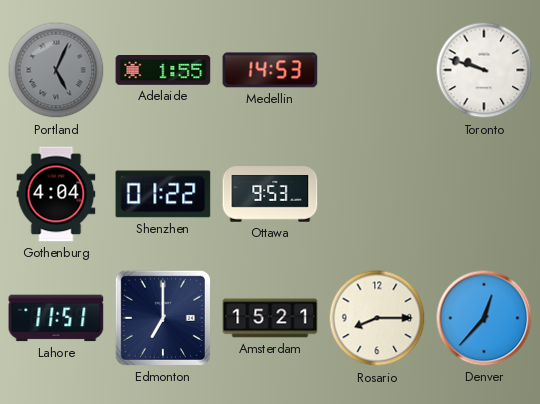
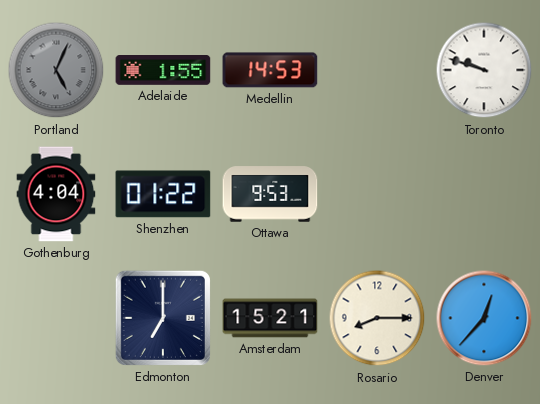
Lahore: 11:51 -> none
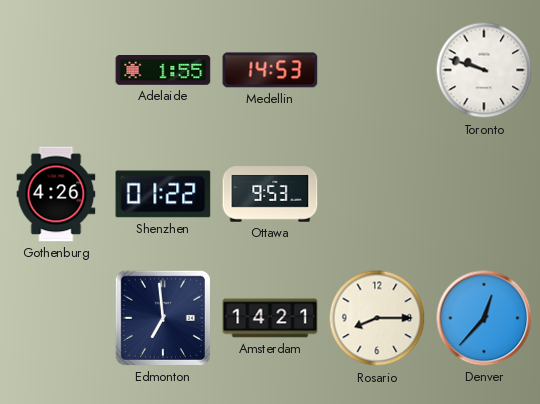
Portland: 5:04 -> none
Gothenburg: 4:04 -> 4:26
Edmonton: 7:00 -> 6:59
Amsterdam: 15:21 -> 14:21
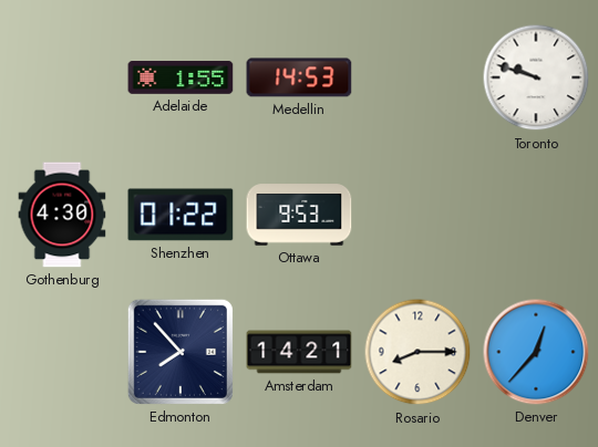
Gothenburg: 4:26 -> 4:30
Edmonton: 6:59 -> 7:53
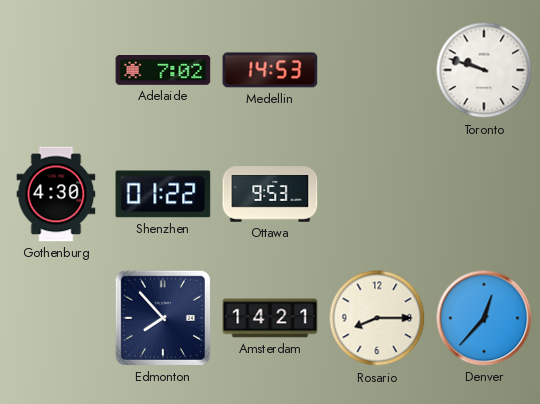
Adelaide: 1:55 -> 7:02
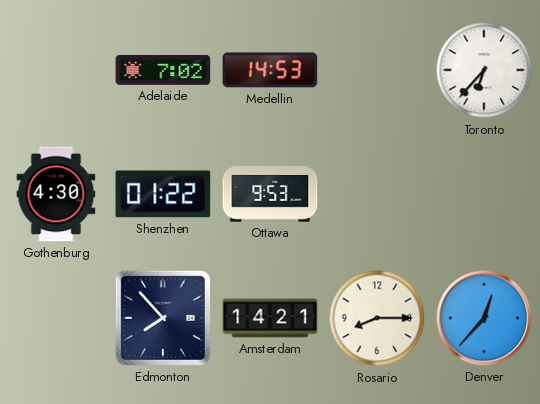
Toronto: 9:48 -> 6:37
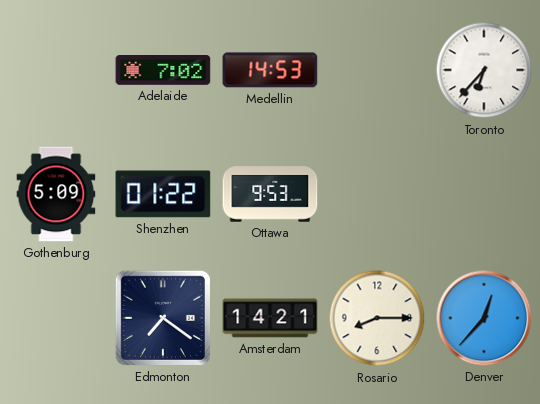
Gothenburg: 4:30 -> 5:09
Edmonton: 7:53 -> 7:21
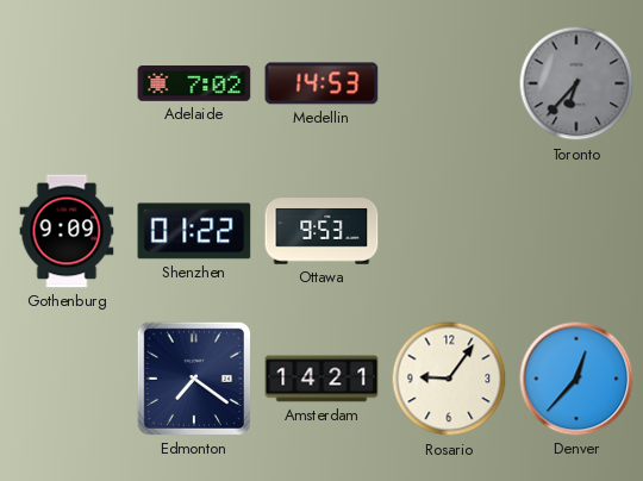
Toronto dial: white -> grey
Gothenburg: 5:09 -> 9:09
Rosario: 8:15 -> 9:06
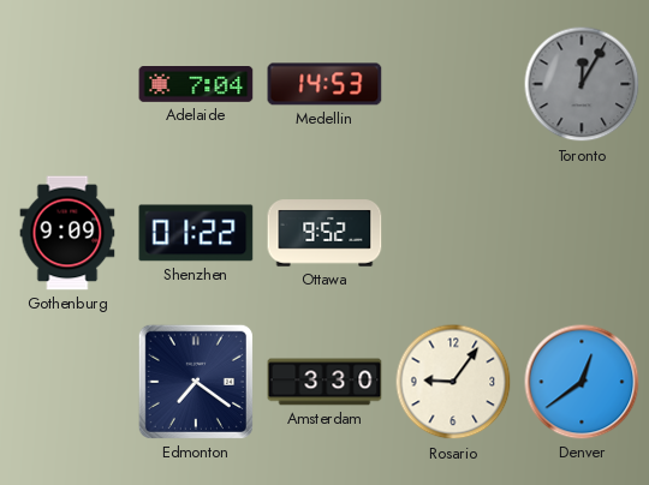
Adelaide: 7:02 -> 7:04
Toronto: 6:37 -> 12:05
Ottawa: 9:53 -> 9:52
Amsterdam: 14:21 -> 3:30
Denver: 12:37 -> 12:39
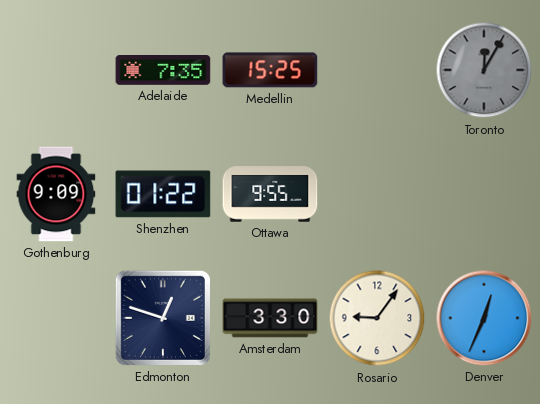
Adelaide: 7:04 -> 7:35
Medellin: 14:53 -> 15:25
Ottawa: 9:52 -> 9:55
Edmonton: 7:21 -> 12:48
Denver: 12:39 -> 12:34
